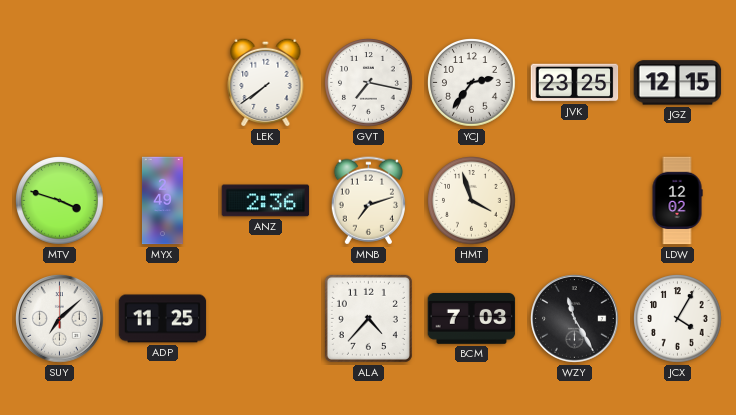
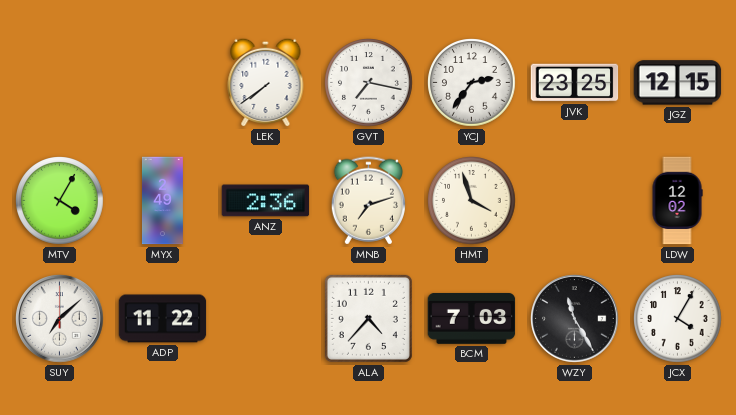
MTV: 3:48 -> 4:05
ADP: 11:25 -> 11:22
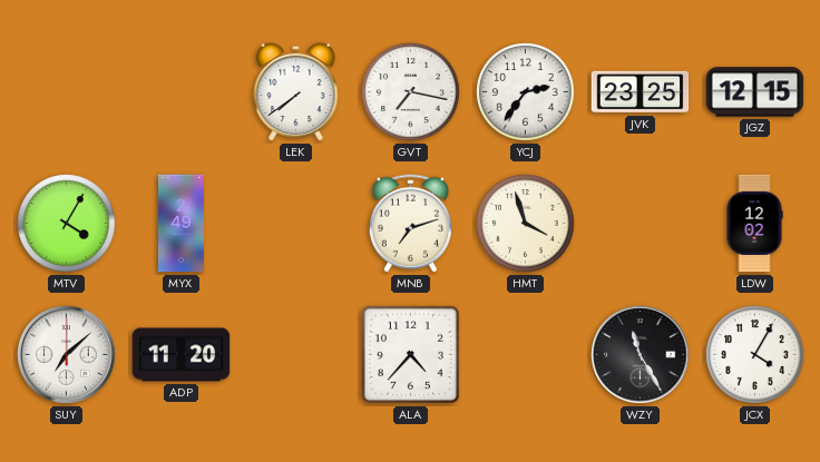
ANZ: 2:36 -> none
ADP: 11:22 -> 11:20
BCM: 7:03 -> none
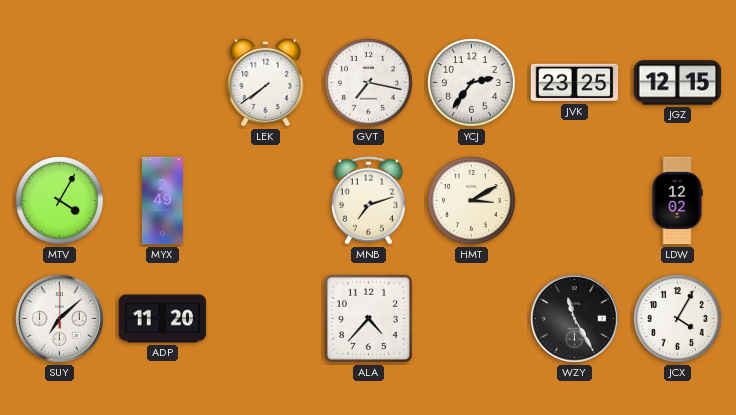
HMT: 3:57 -> 3:10
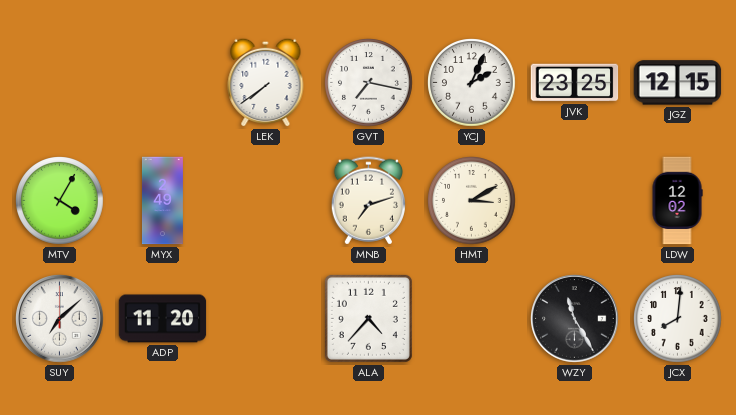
YCJ: 2:36 -> 2:04
JCX: 4:05 -> 8:01
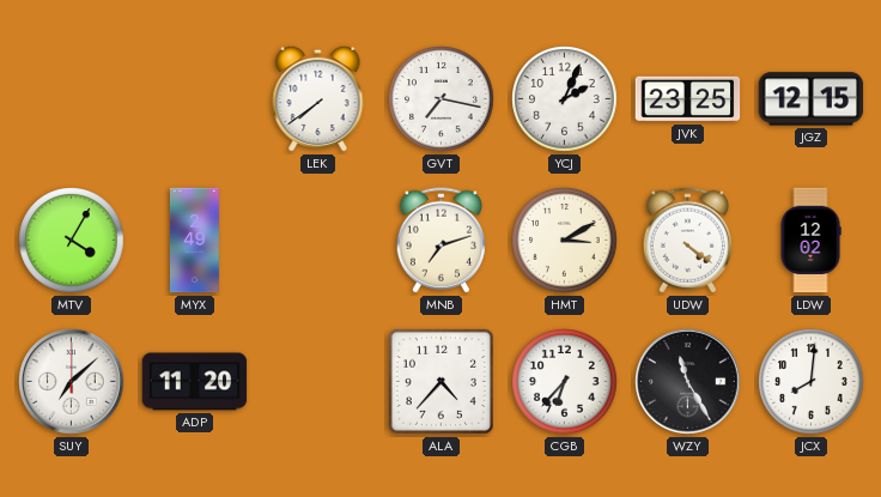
UDW: none -> 4:21
CGB: none -> 6:37
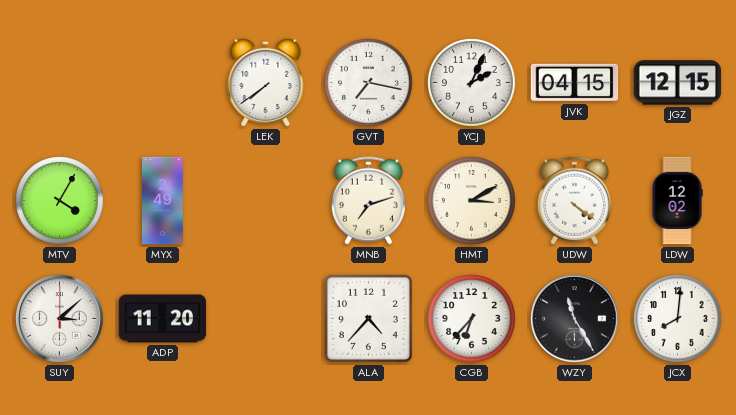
JVK: 23:25 -> 04:15
SUY: 7:08 -> 3:08
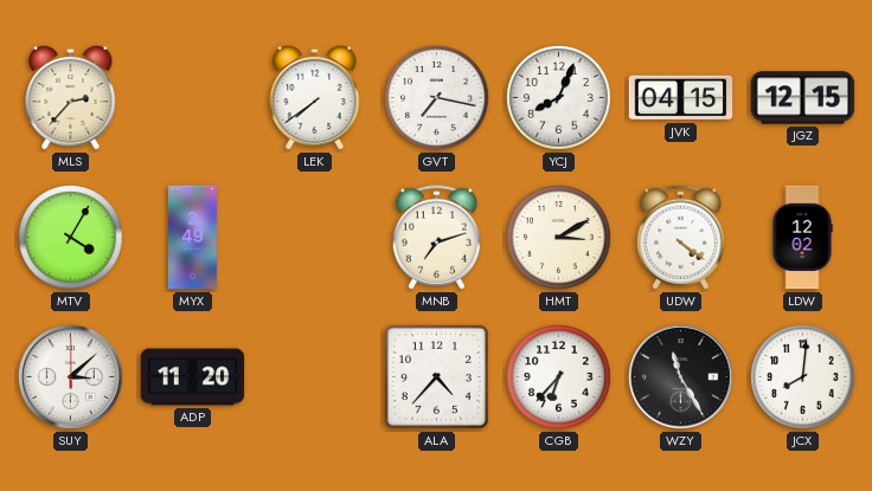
MLS: none -> 2:37
YCJ: 2:04 -> 8:04
